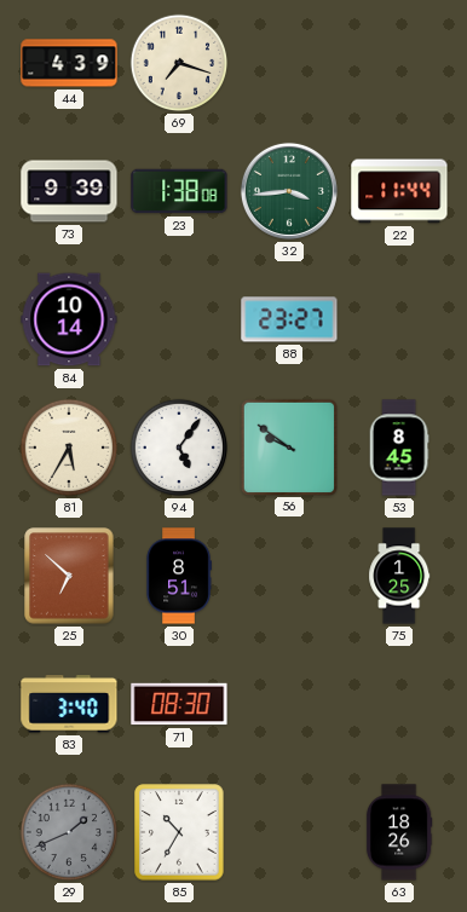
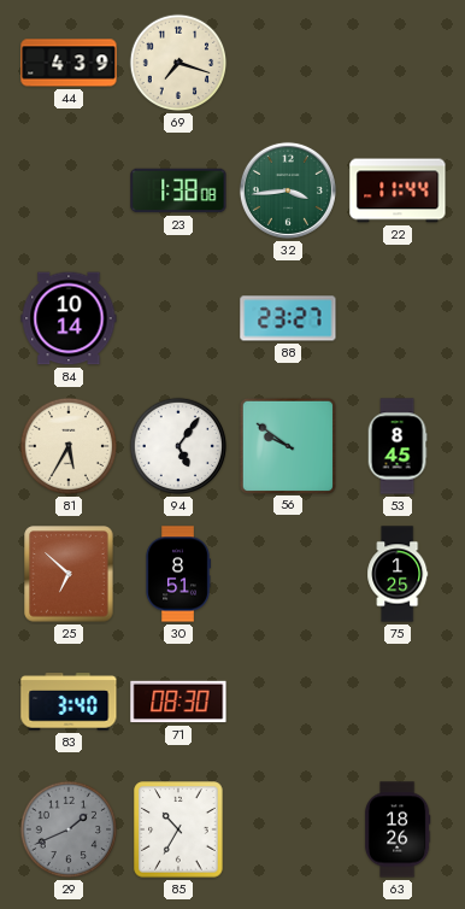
73: 9:39 -> none
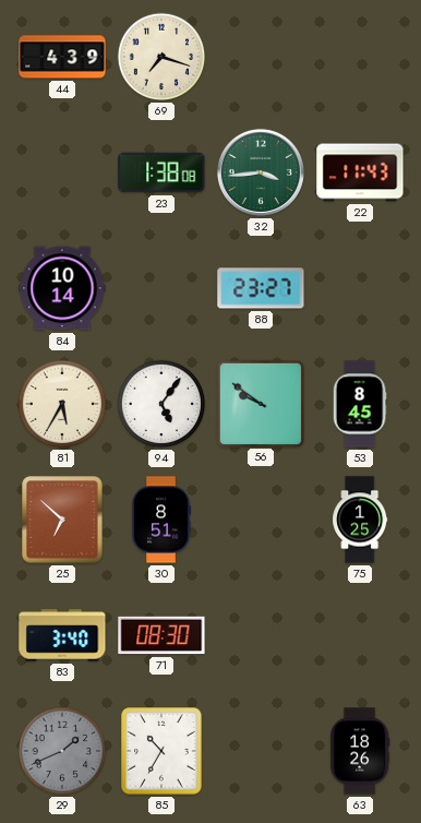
22: 11:44 -> 11:43
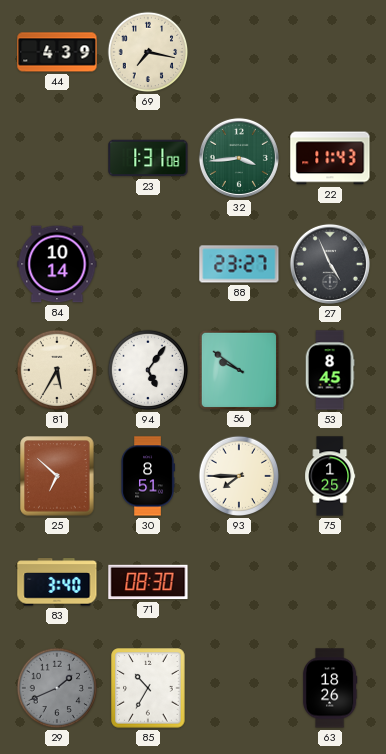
69: 7:18 -> 7:17
23: 1:38 -> 1:31
27: none -> 4:56
93: none -> 7:45
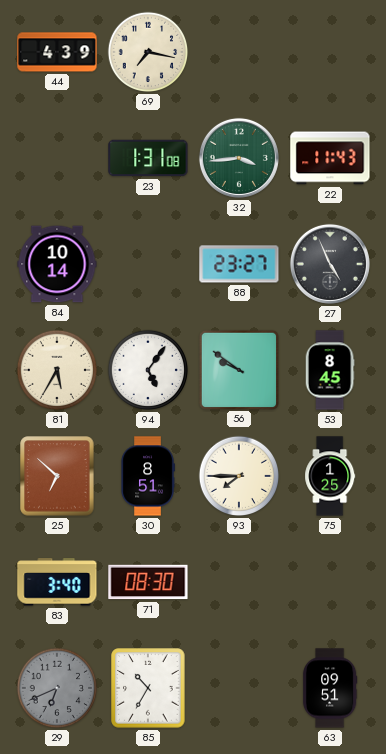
29: 1:41 -> 6:41
63: 18:26 -> 09:51
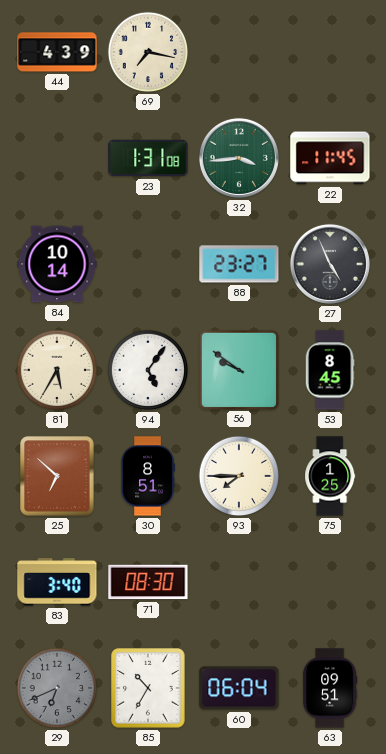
22: 11:43 -> 11:45
60: none -> 06:04
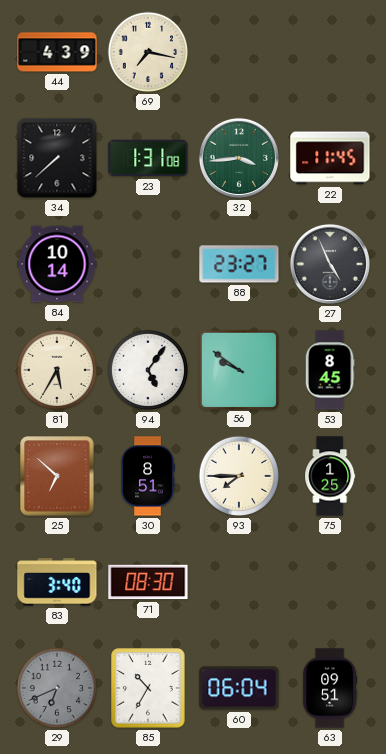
34: none -> 7:38
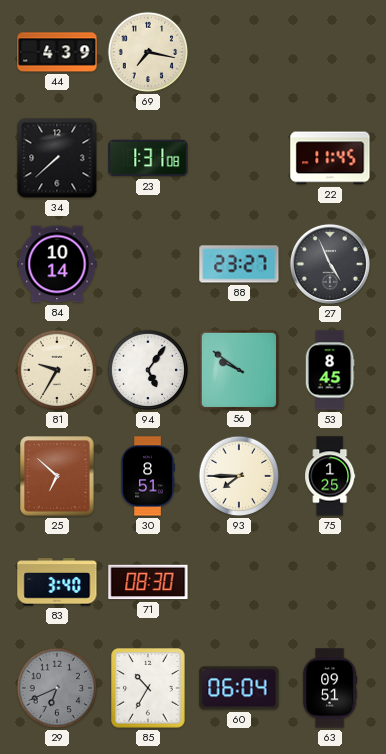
32: 3:44 -> none
81: 5:35 -> 9:35
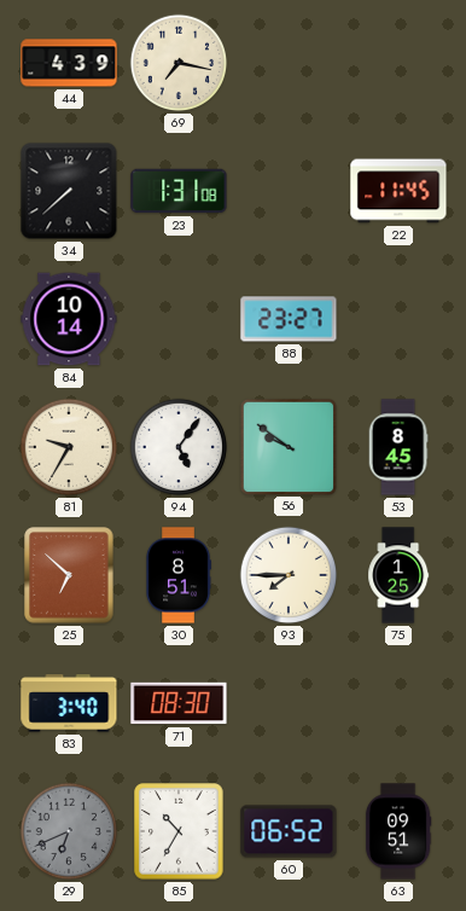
27: 4:56 -> none
60: 06:04 -> 06:52
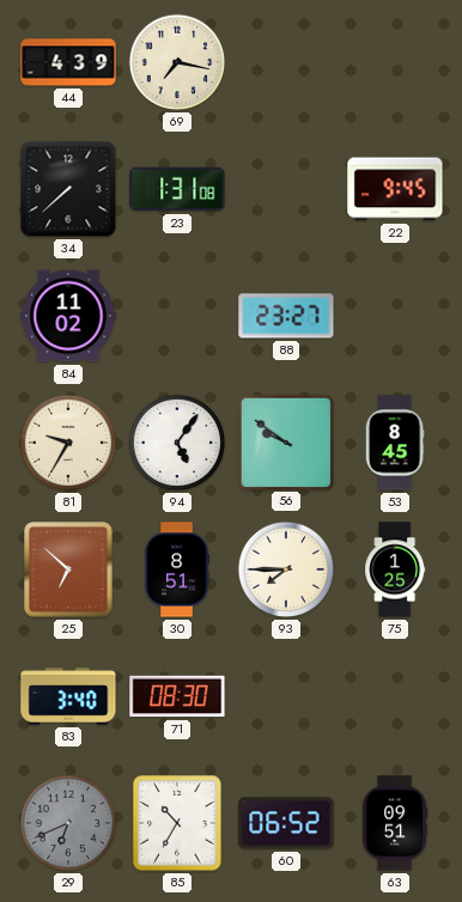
22: 11:45 -> 9:45
84: 10:14 -> 11:02
